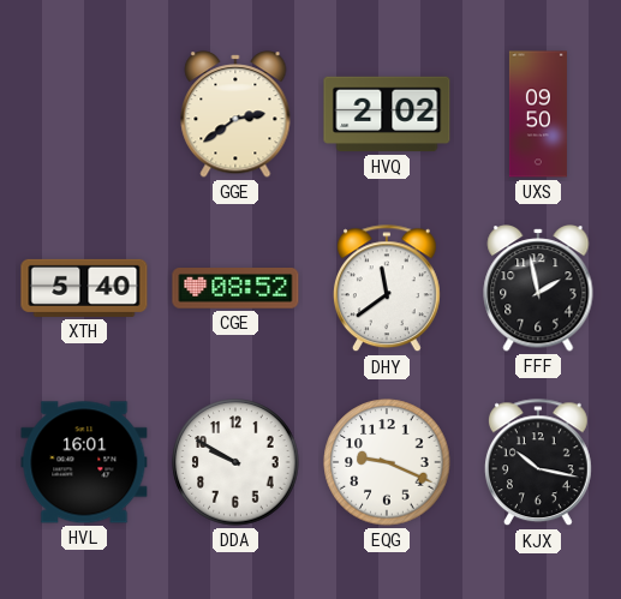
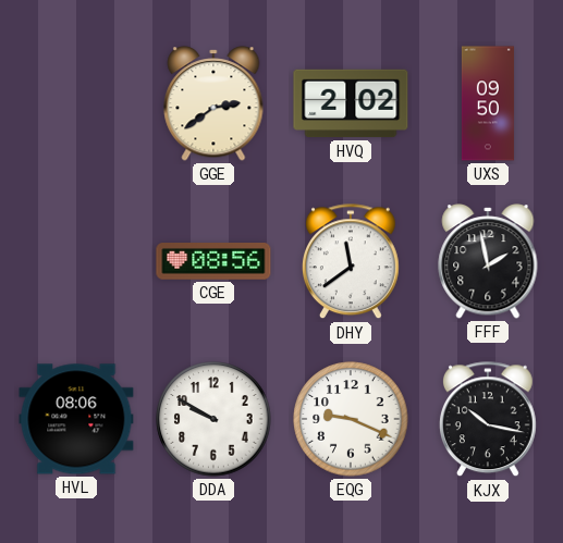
XTH: 5:40 -> none
CGE: 08:52 -> 08:56
HVL: 16:01 -> 08:06
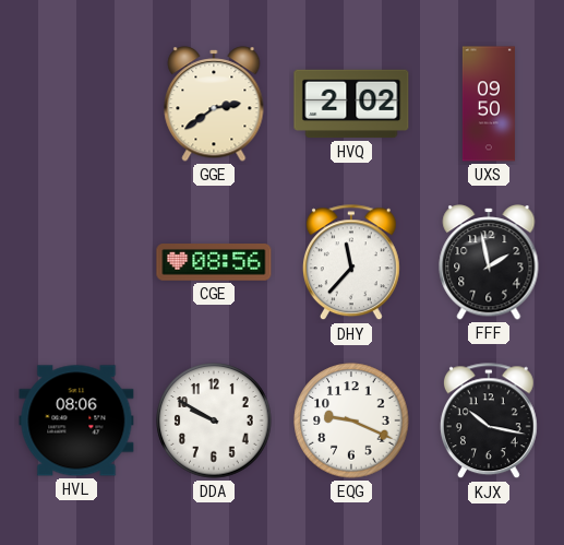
DHY: 11:39 -> 11:37
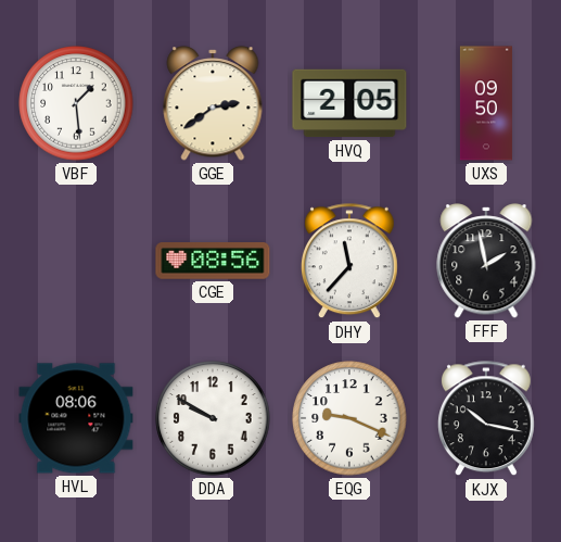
VBF: none -> 1:29
HVQ: 2:02 -> 2:05
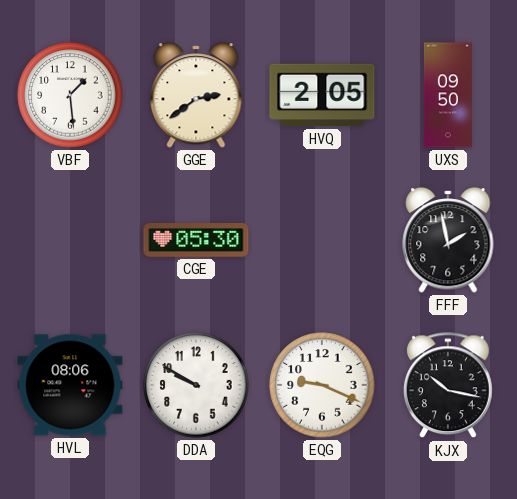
CGE: 08:56 -> 05:30
DHY: 11:37 -> none
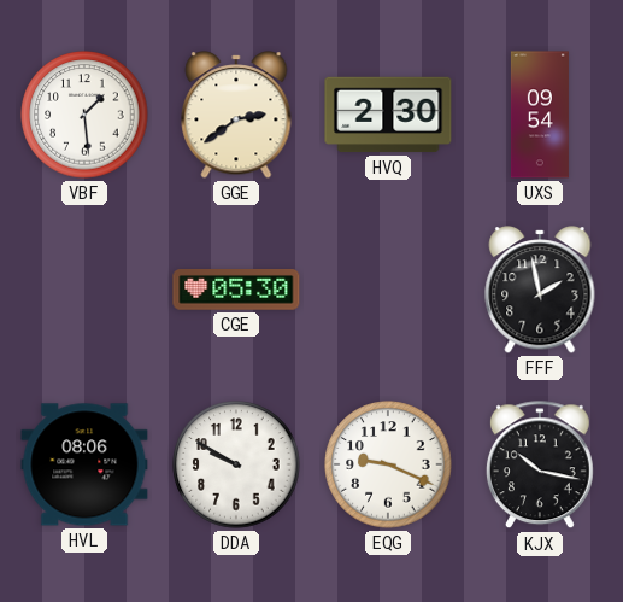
HVQ: 2:05 -> 2:30
UXS: 09:50 -> 09:54
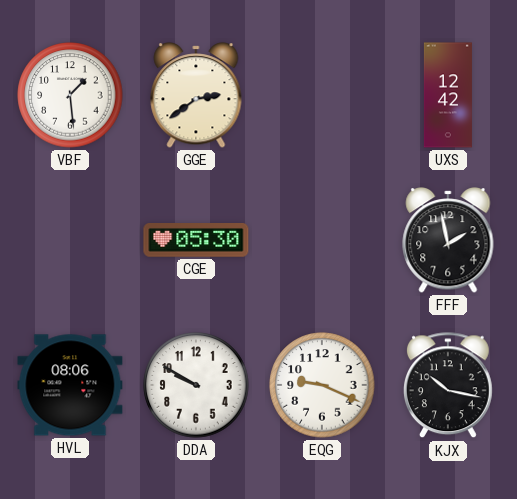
HVQ: 2:30 -> none
UXS: 09:54 -> 12:42
